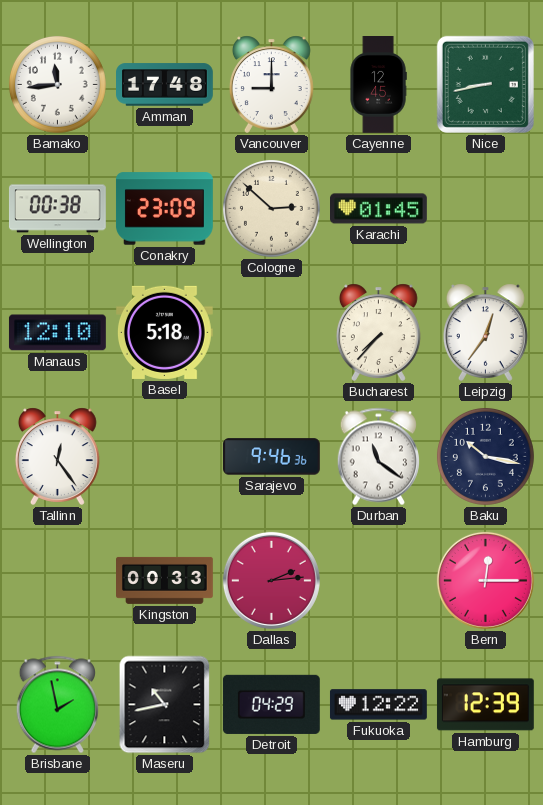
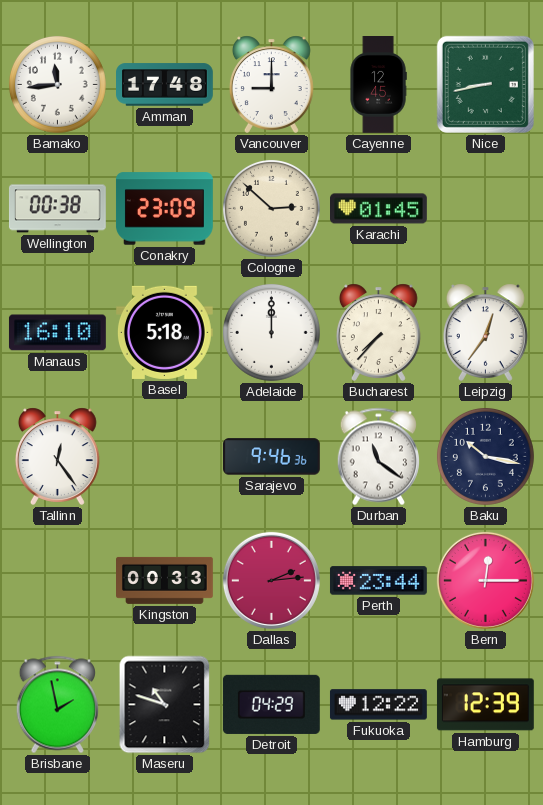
Manaus: 12:10 -> 16:10
Adelaide: none -> 12:00
Perth: none -> 23:44
Maseru: 10:43 -> 10:48
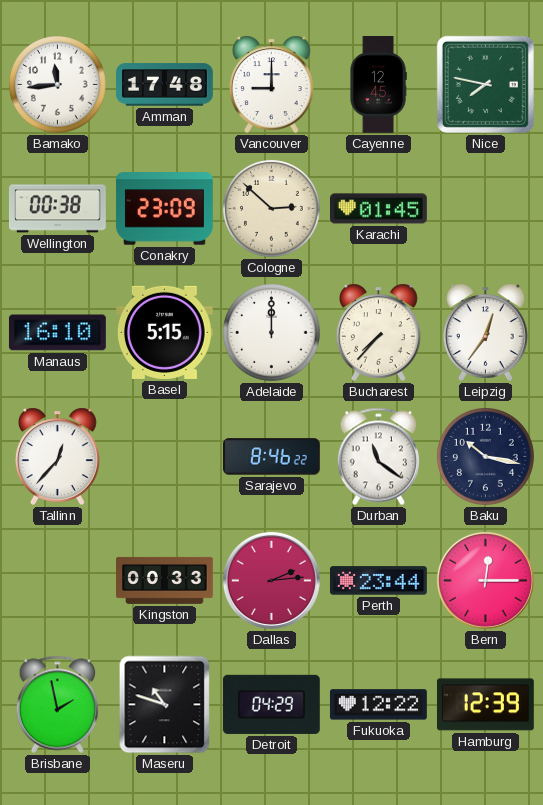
Nice: 8:43 -> 7:47
Basel: 5:18 -> 5:15
Tallinn: 12:24 -> 12:37
Sarajevo: 9:46 -> 8:46
